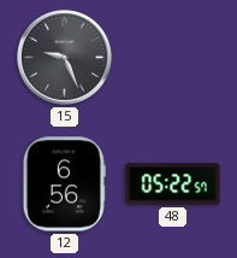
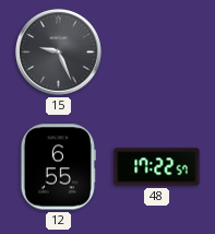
12: 6:56 -> 6:55
48: 05:22 -> 17:22
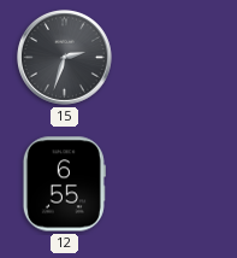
15: 9:26 -> 2:33
48: 17:22 -> none
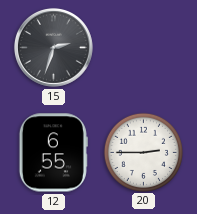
20: none -> 2:45
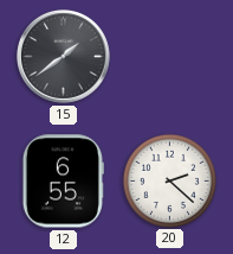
15: 2:33 -> 1:39
20: 2:45 -> 2:22
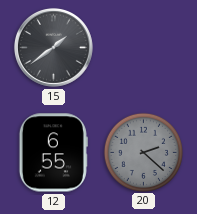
20 dial: white -> grey
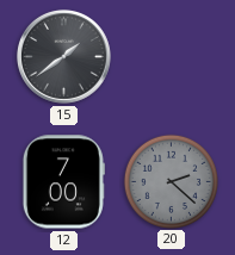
12: 6:55 -> 7:00
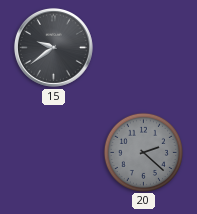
15: 1:39 -> 9:39
12: 7:00 -> none
